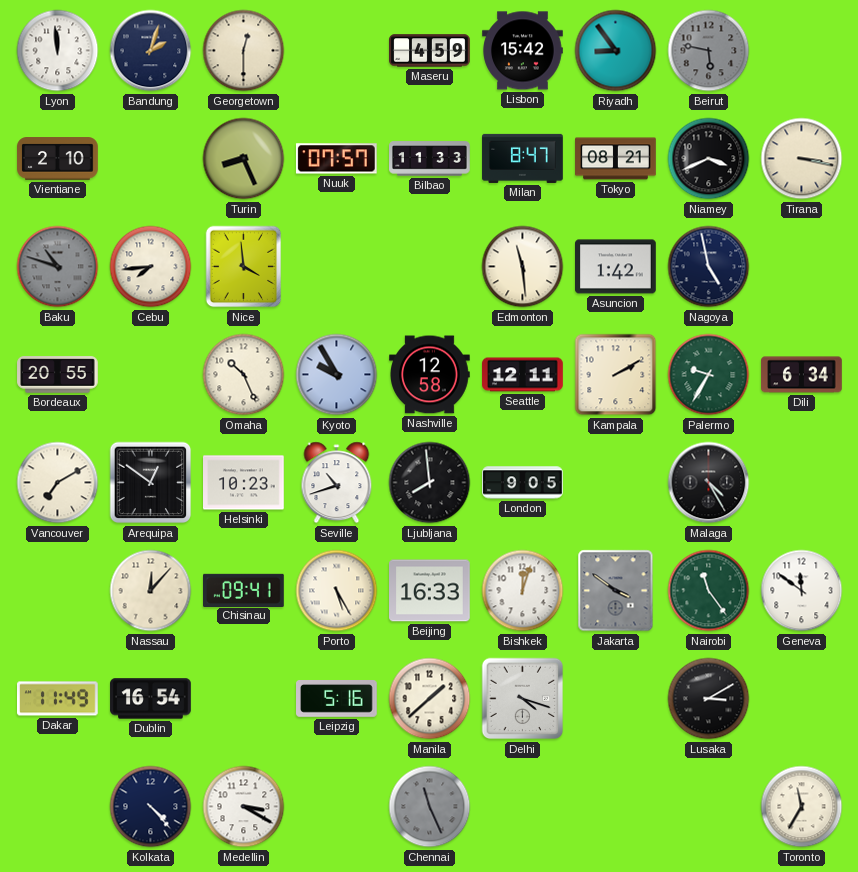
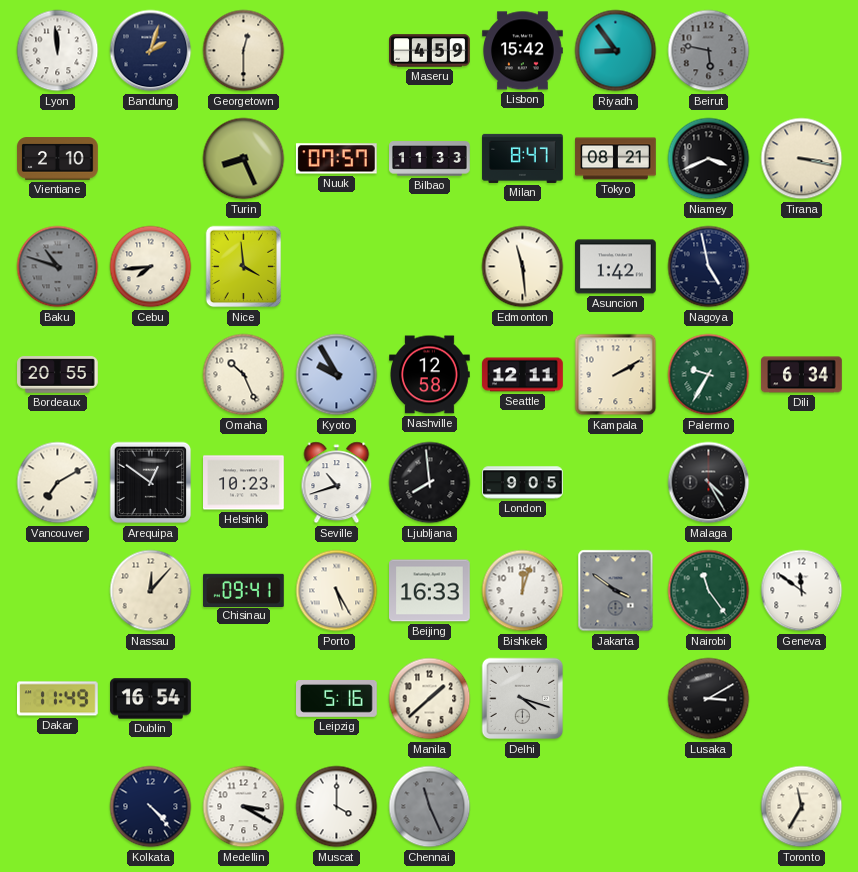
Muscat: none -> 4:00
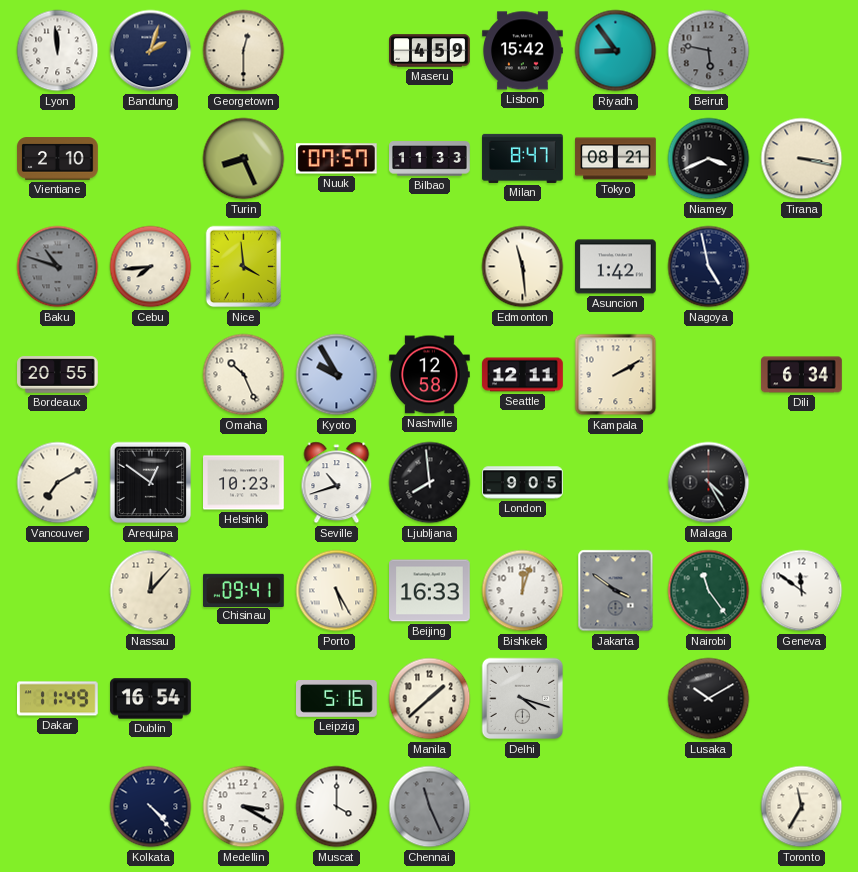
Palermo: 9:35 -> none
Lusaka: 3:10 -> 10:10
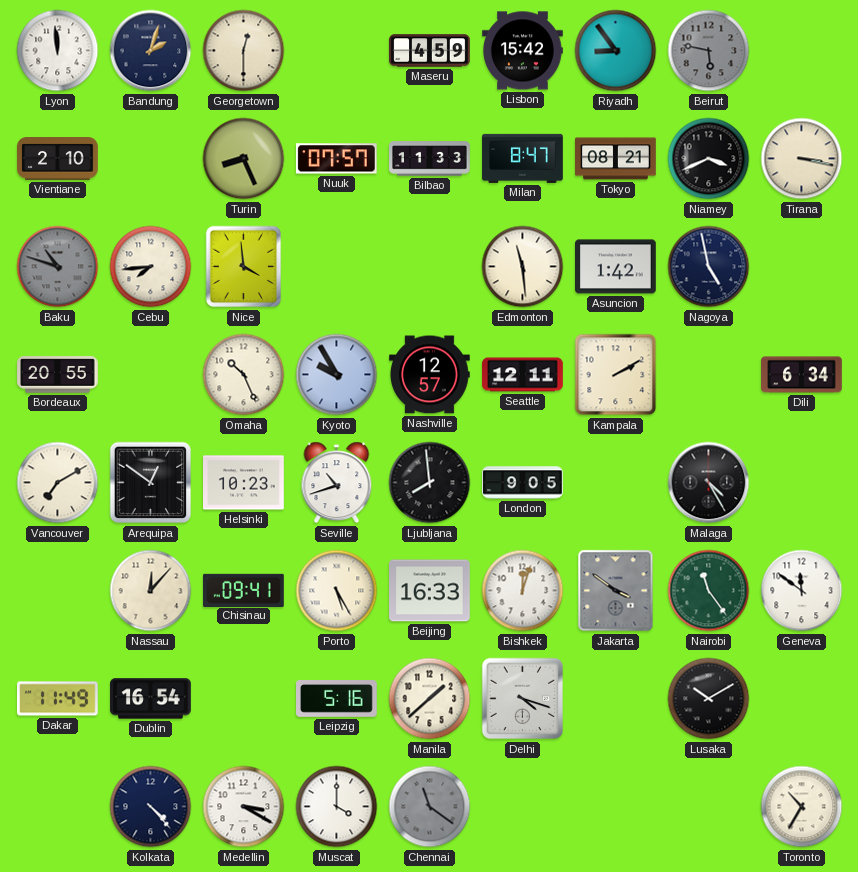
Nashville: 12:58 -> 12:57
Chennai: 11:26 -> 11:21
Toronto: 11:35 -> 10:35
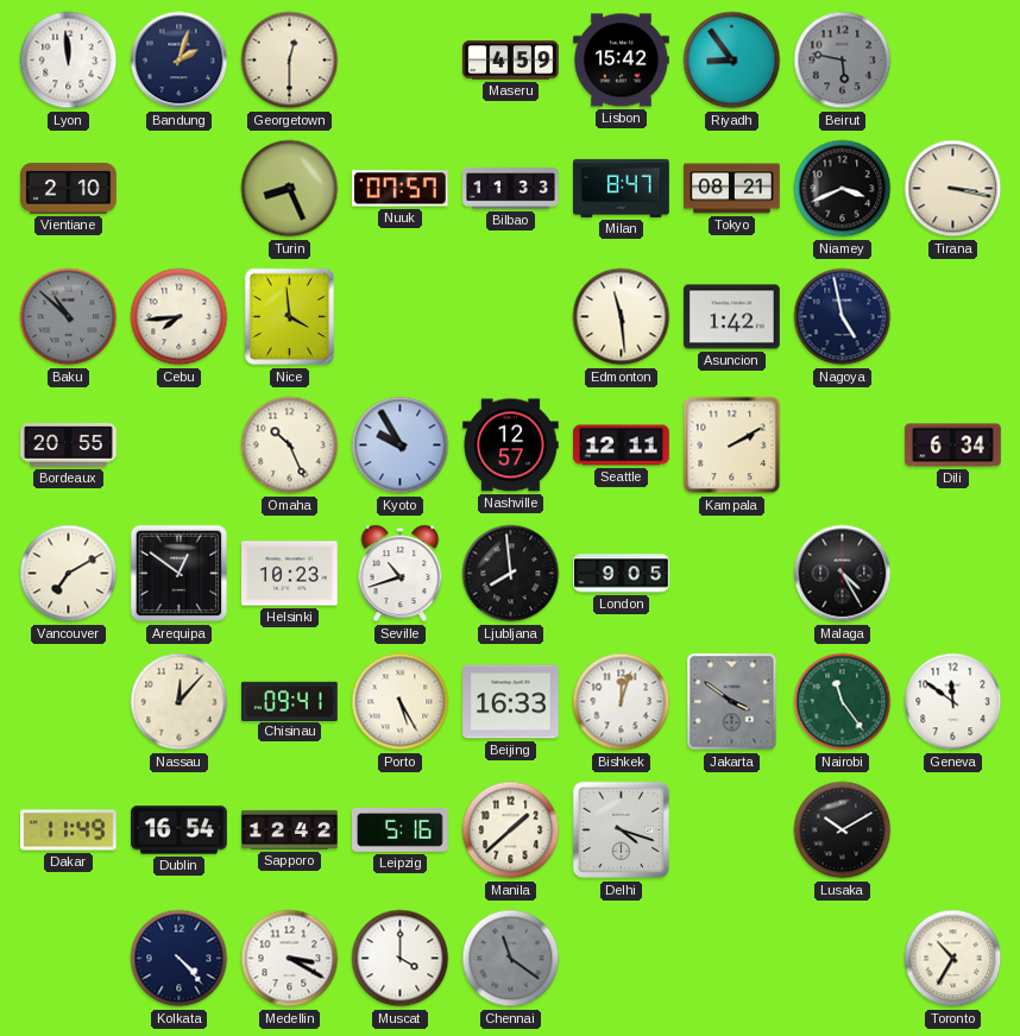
Baku: 10:48 -> 10:52
Sapporo: none -> 12:42
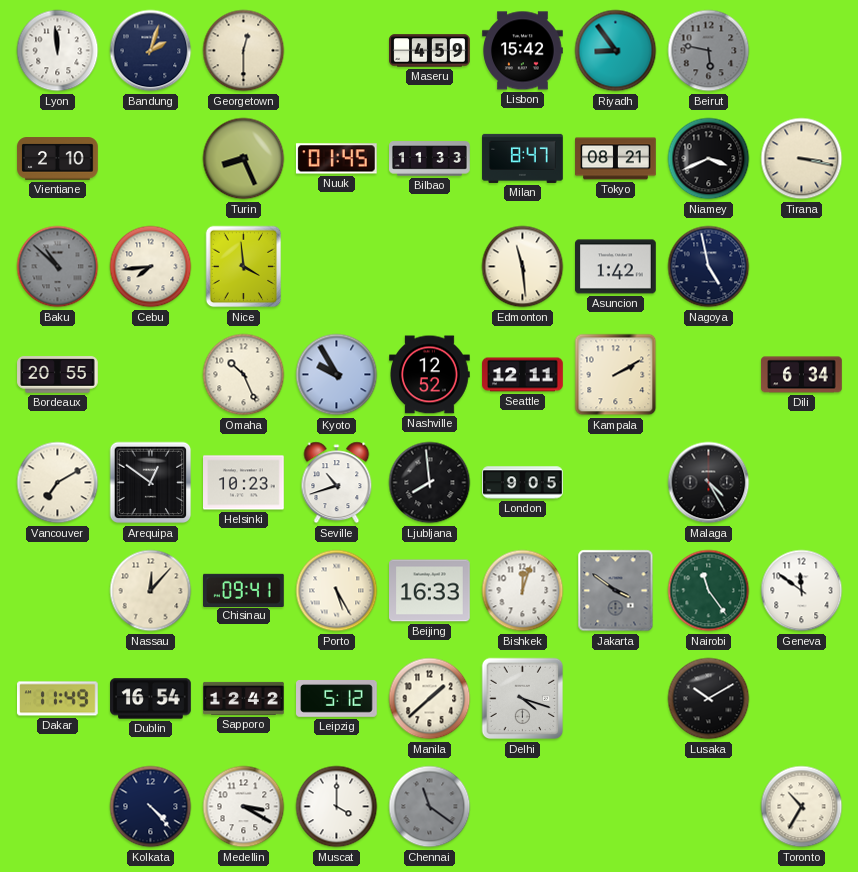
Nuuk: 07:57 -> 01:45
Nashville: 12:57 -> 12:52
Leipzig: 5:16 -> 5:12
